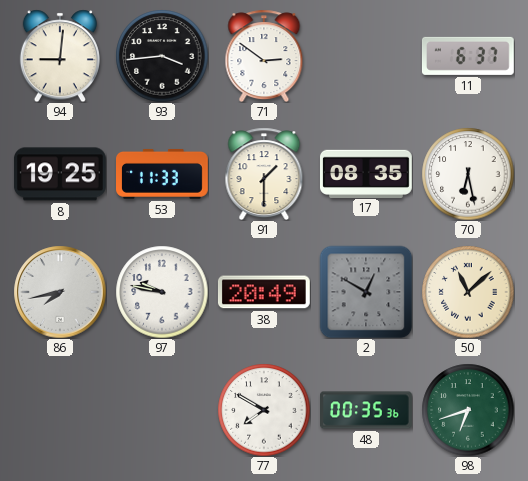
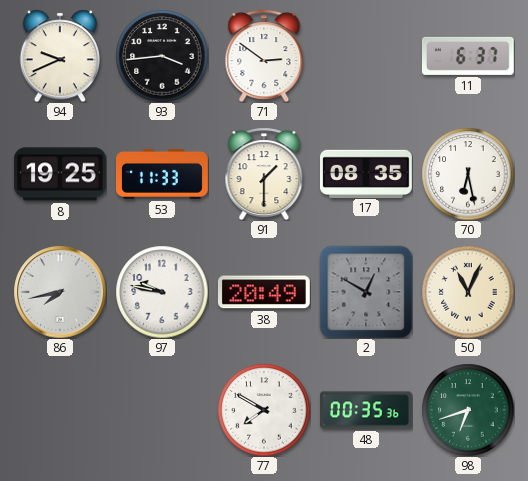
94: 9:01 -> 9:41
50: 11:08 -> 11:04
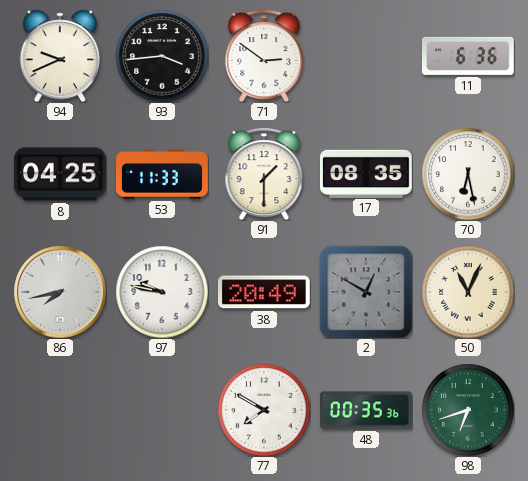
11: 6:37 -> 6:36
8: 19:25 -> 04:25
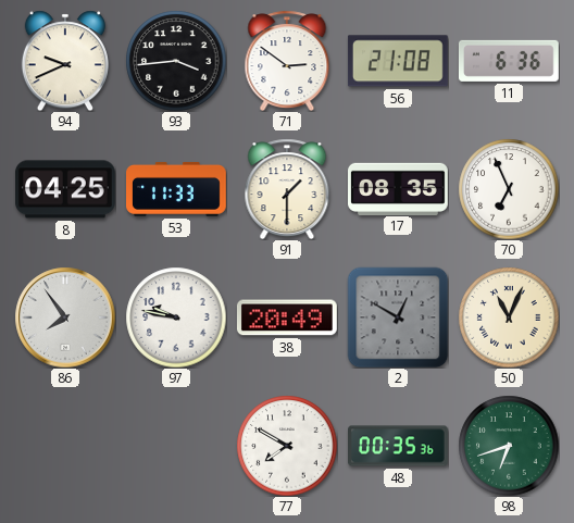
56: none -> 21:08
70: 6:28 -> 6:56
86: 7:43 -> 7:54
